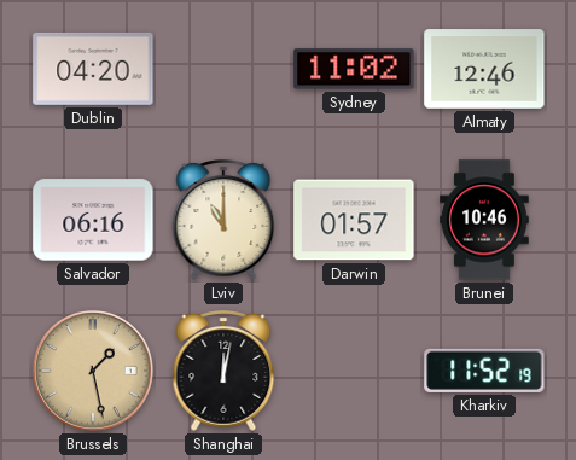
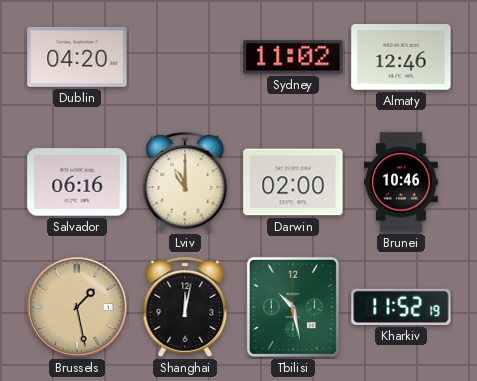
Darwin: 01:57 -> 02:00
Tbilisi: none -> 10:28
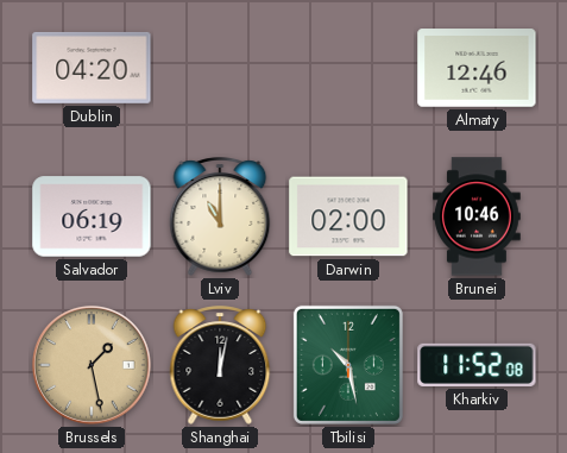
Sydney: 11:02 -> none
Salvador: 06:16 -> 06:19
Kharkiv: 11:52:19 -> 11:52:08
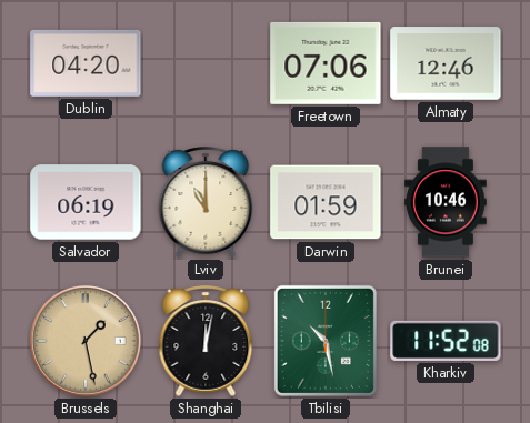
Freetown: none -> 07:06
Darwin: 02:00 -> 01:59
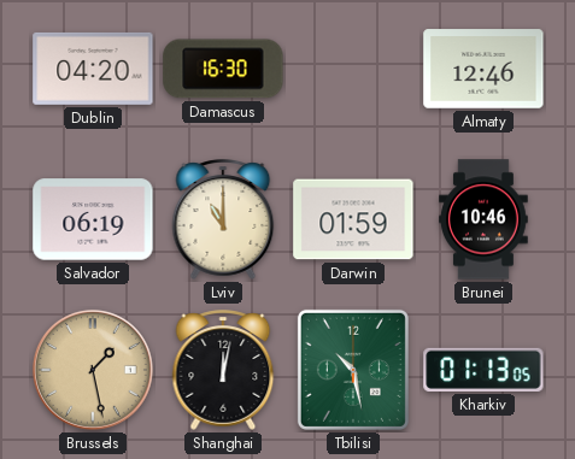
Damascus: none -> 16:30
Freetown: 07:06 -> none
Kharkiv: 11:52 -> 01:13
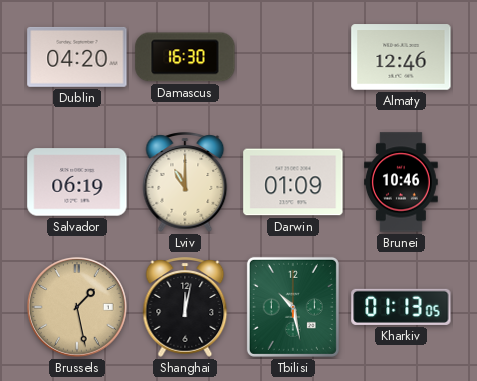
Darwin: 01:59 -> 01:09
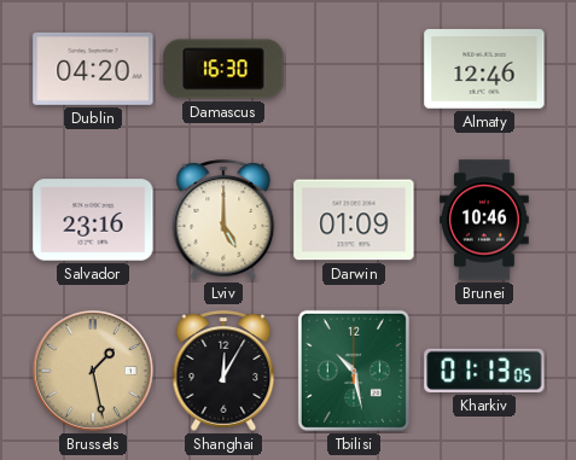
Salvador: 06:19 -> 23:16
Lviv: 11:00 -> 5:00
Shanghai: 12:02 -> 12:05
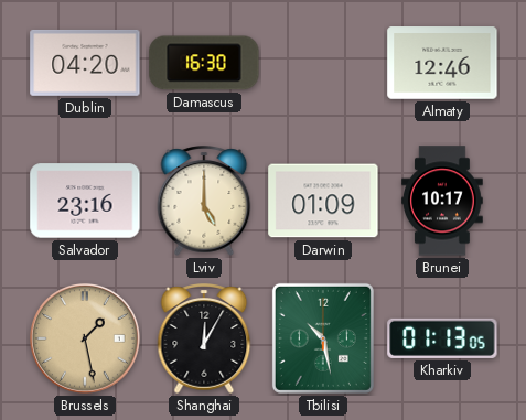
Brunei: 10:46 -> 10:17
